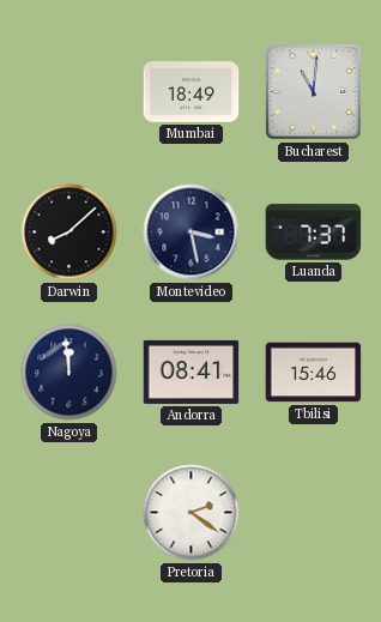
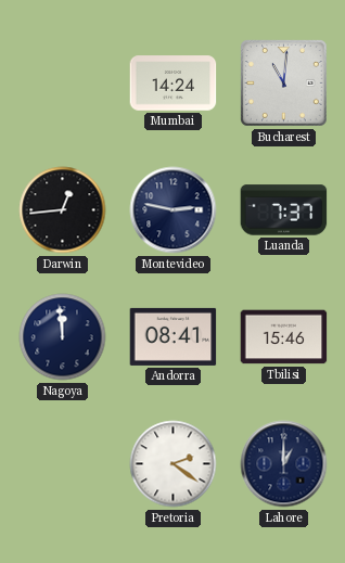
Mumbai: 18:49 -> 14:24
Darwin: 8:08 -> 12:44
Montevideo: 3:28 -> 2:47
Lahore: none -> 1:00
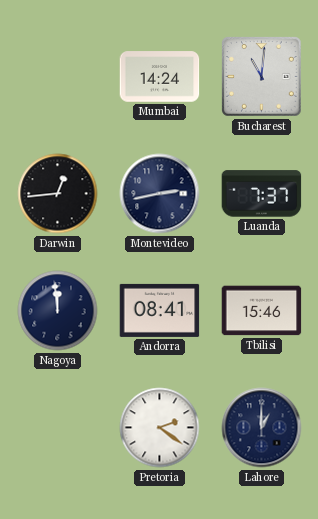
Montevideo: 2:47 -> 2:43
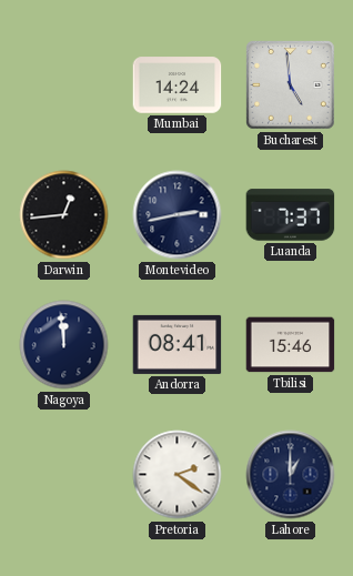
Bucharest: 11:01 -> 4:59
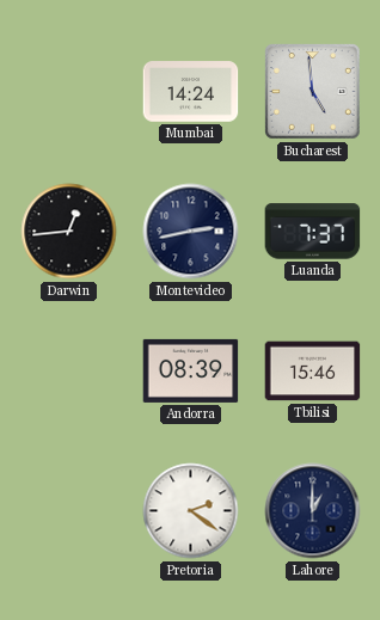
Nagoya: 11:59 -> none
Andorra: 08:41 -> 08:39
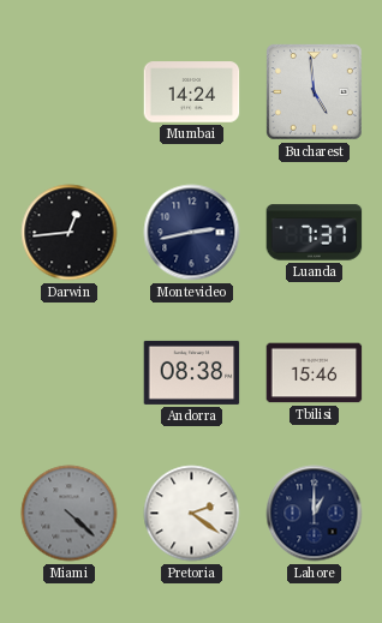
Andorra: 08:39 -> 08:38
Miami: none -> 4:22
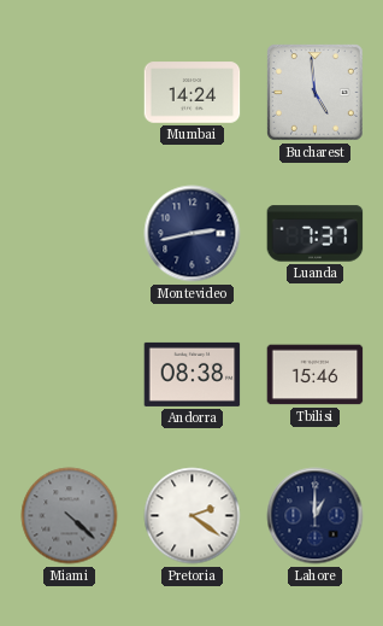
Darwin: 12:44 -> none
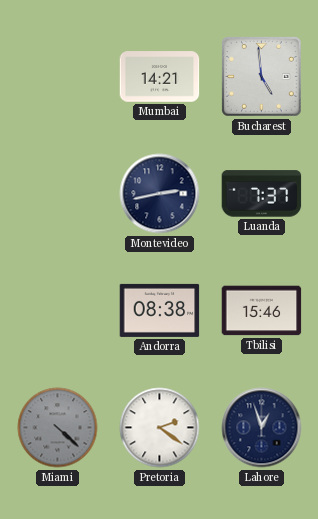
Mumbai: 14:24 -> 14:21
Lahore: 1:00 -> 12:57
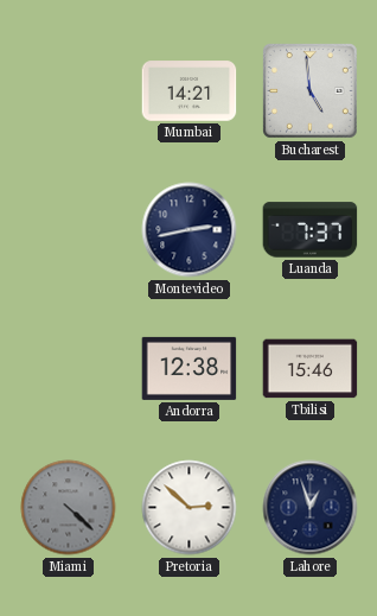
Andorra: 08:38 -> 12:38
Pretoria: 2:21 -> 2:52
